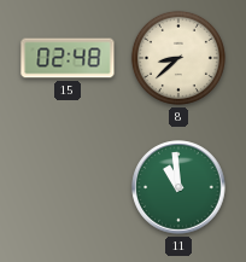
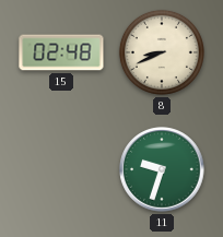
8: 8:38 -> 8:41
11: 10:59 -> 9:33
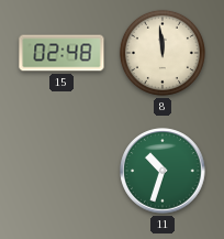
8: 8:41 -> 11:59
11: 9:33 -> 10:33
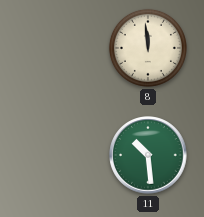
15: 02:48 -> none
11: 10:33 -> 10:29
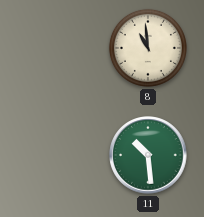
8: 11:59 -> 10:59
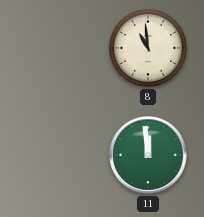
11: 10:29 -> 11:59
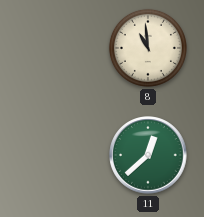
11: 11:59 -> 12:38
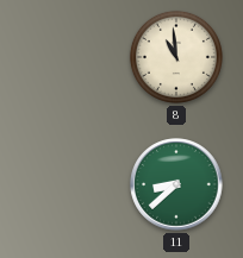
11: 12:38 -> 8:38
